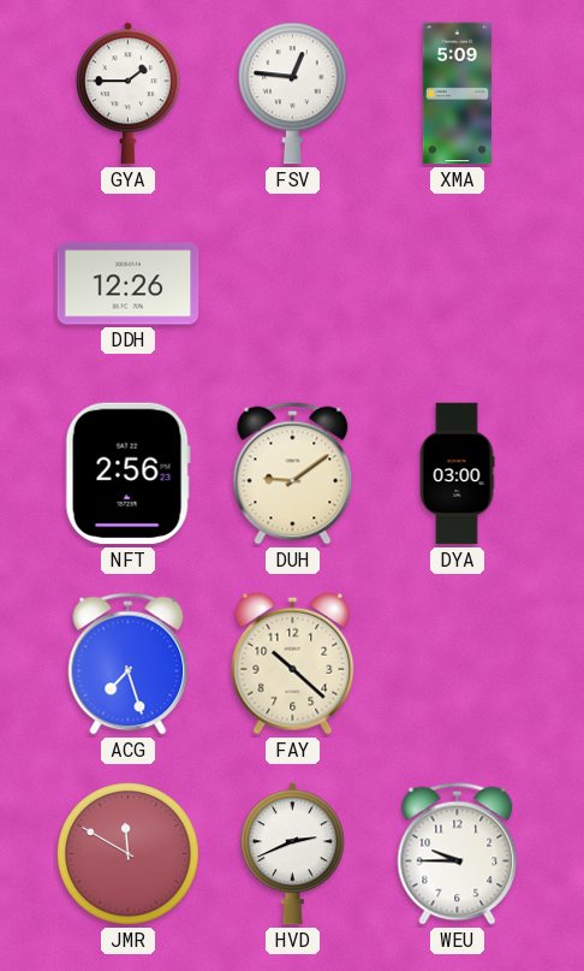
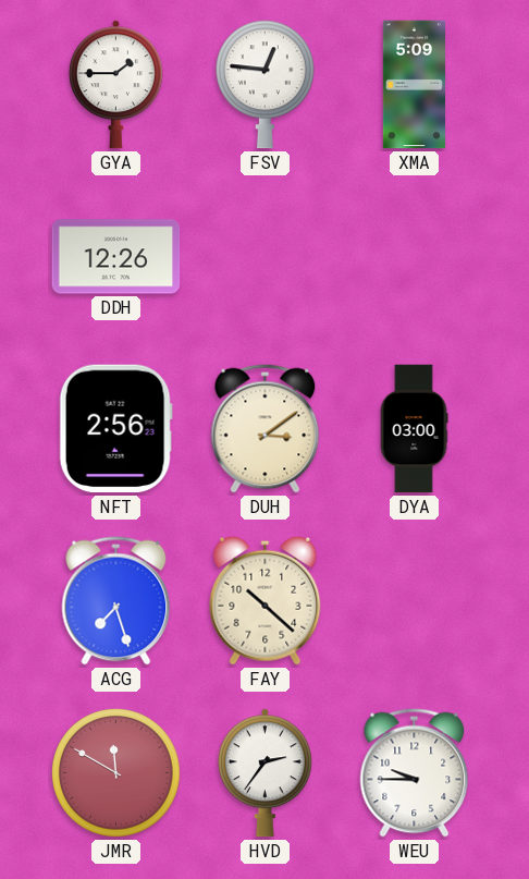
DUH: 9:09 -> 3:09
HVD: 2:41 -> 2:36
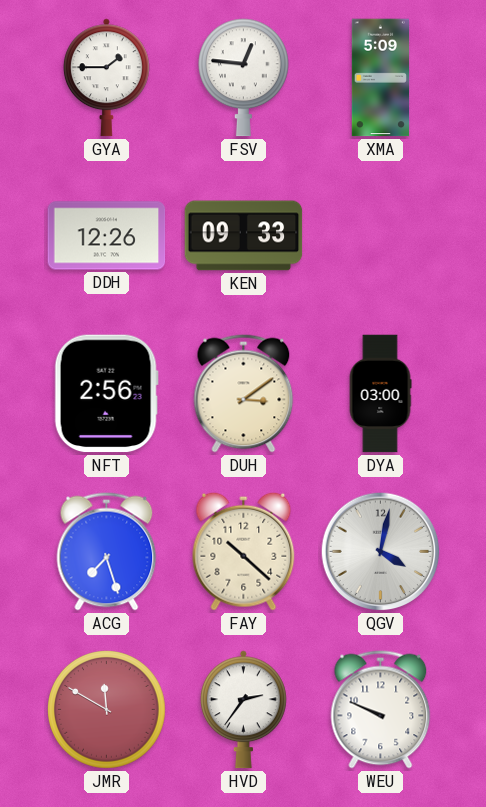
KEN: none -> 09:33
QGV: none -> 4:02
WEU: 9:45 -> 9:49
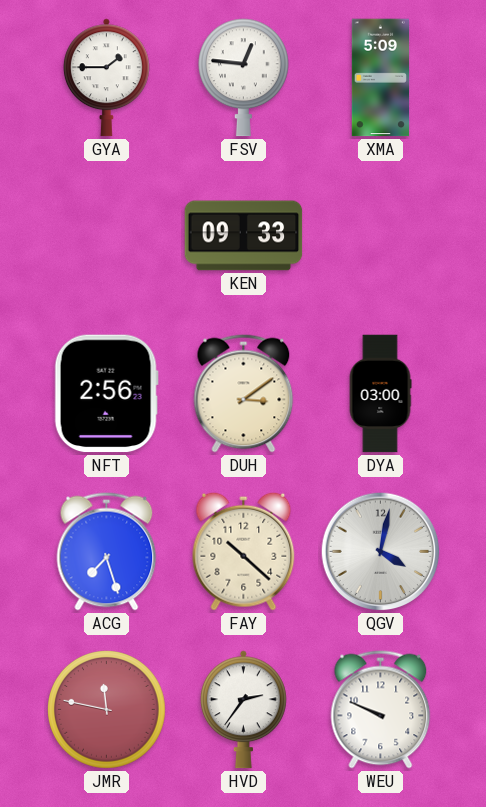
DDH: 12:26 -> none
JMR: 11:50 -> 11:47
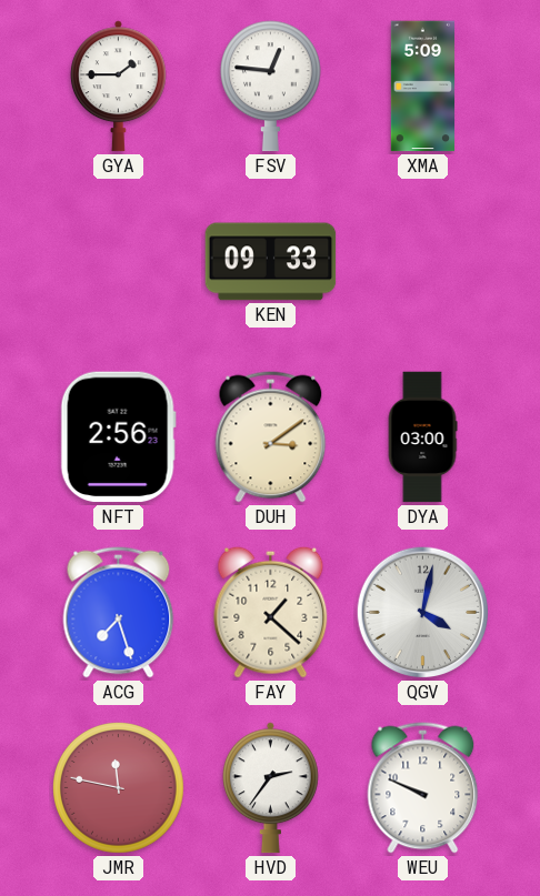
FAY: 10:22 -> 1:22
